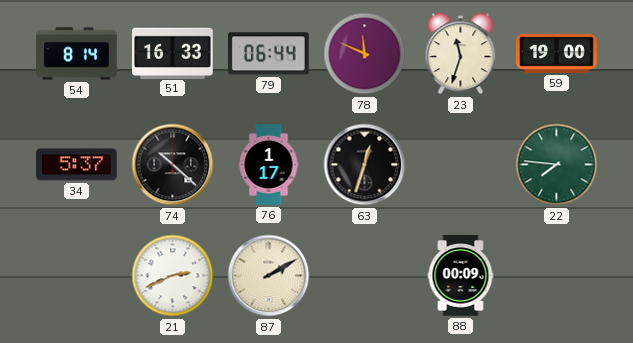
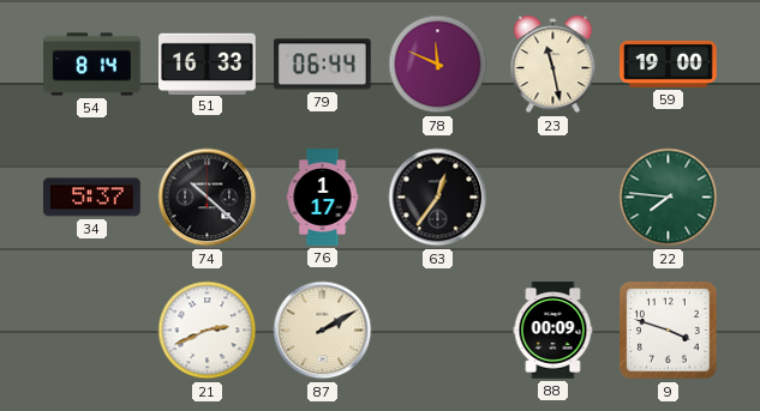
23: 11:33 -> 11:28
63: 12:33 -> 12:36
9: none -> 3:48
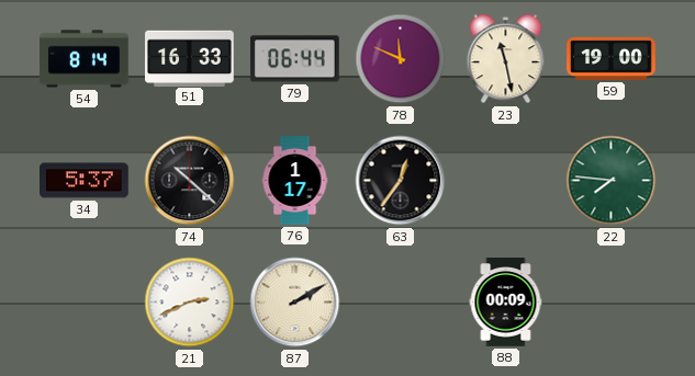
9: 3:48 -> none
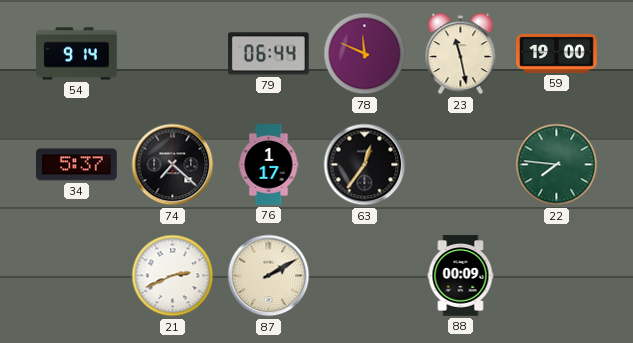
54: 8:14 -> 9:14
51: 16:33 -> none
74: 10:22 -> 7:22
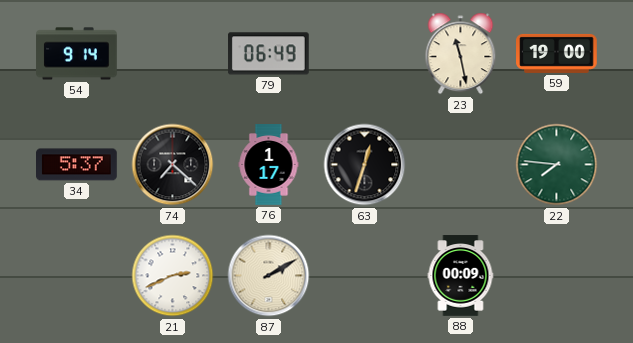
79: 06:44 -> 06:49
78: 11:49 -> none
63: 12:36 -> 12:33
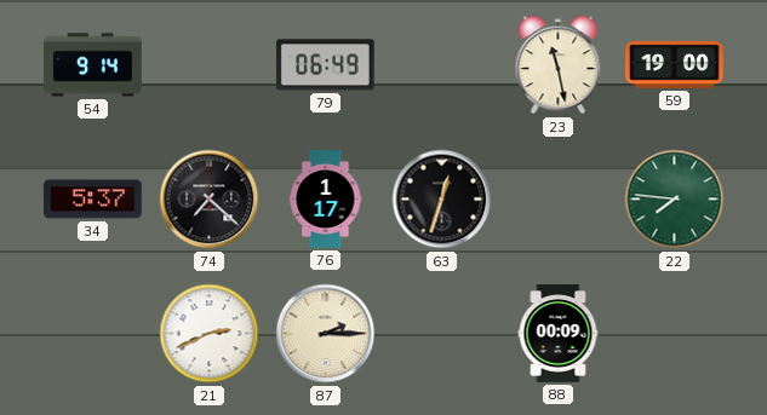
87: 2:10 -> 2:15
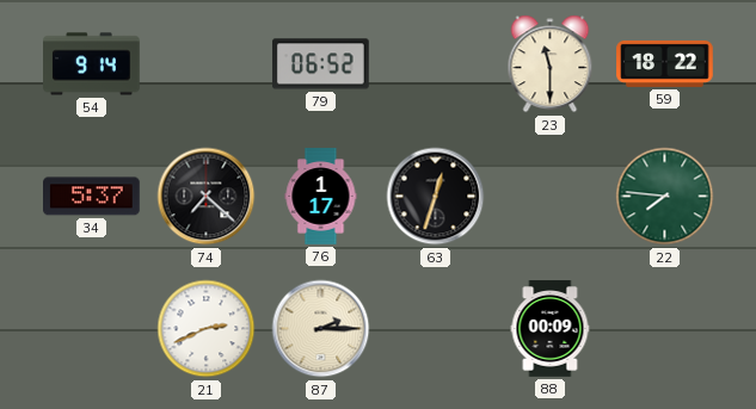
79: 06:49 -> 06:52
23: 11:28 -> 11:30
59: 19:00 -> 18:22
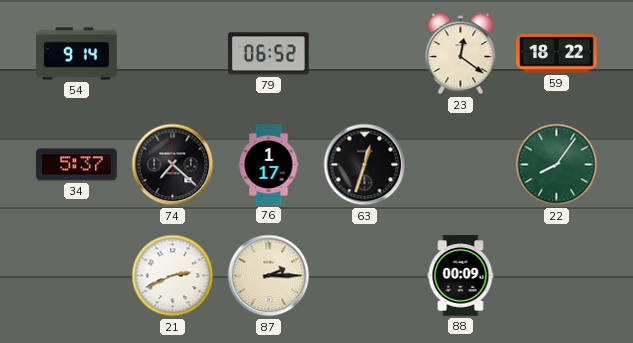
23: 11:30 -> 12:21
22: 7:46 -> 8:06
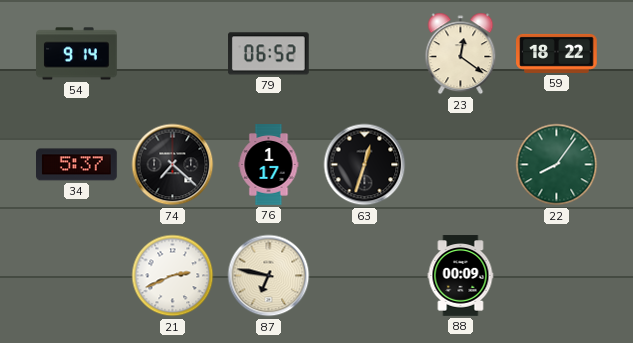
87: 2:15 -> 6:47
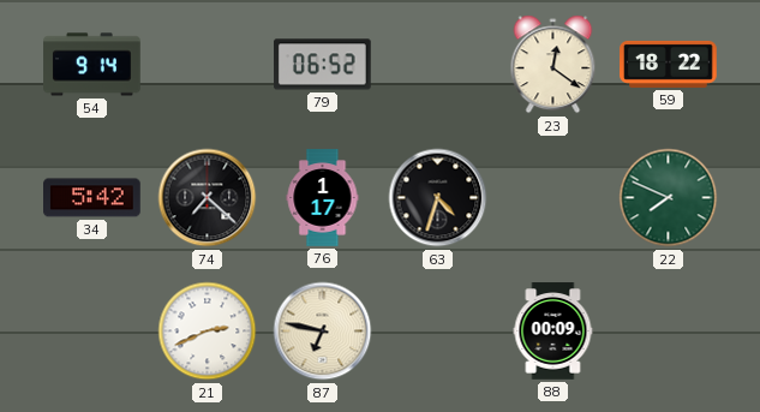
34: 5:37 -> 5:42
63: 12:33 -> 4:33
22: 8:06 -> 7:49
